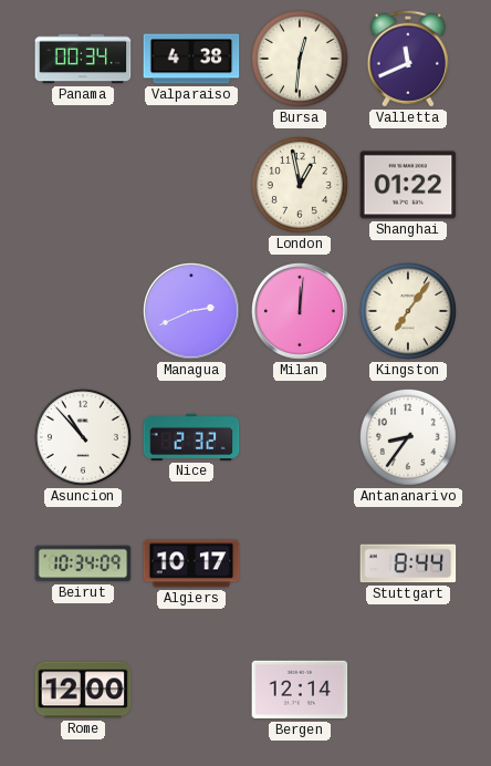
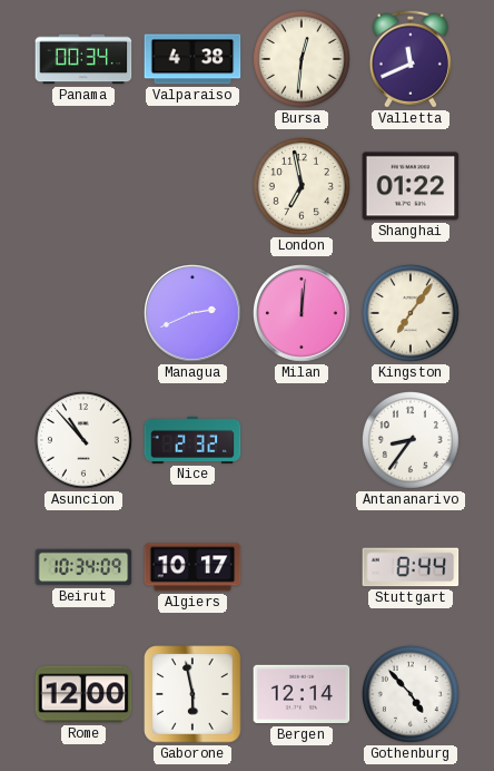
London: 12:58 -> 6:58
Gaborone: none -> 5:58
Gothenburg: none -> 4:53
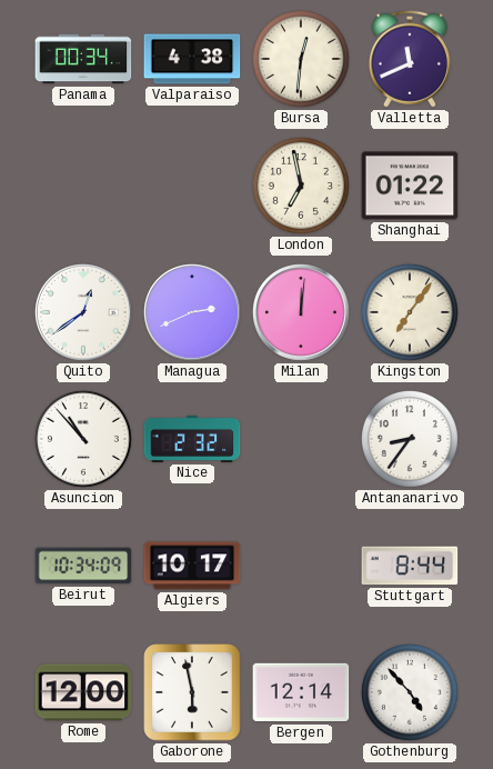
Quito: none -> 12:39
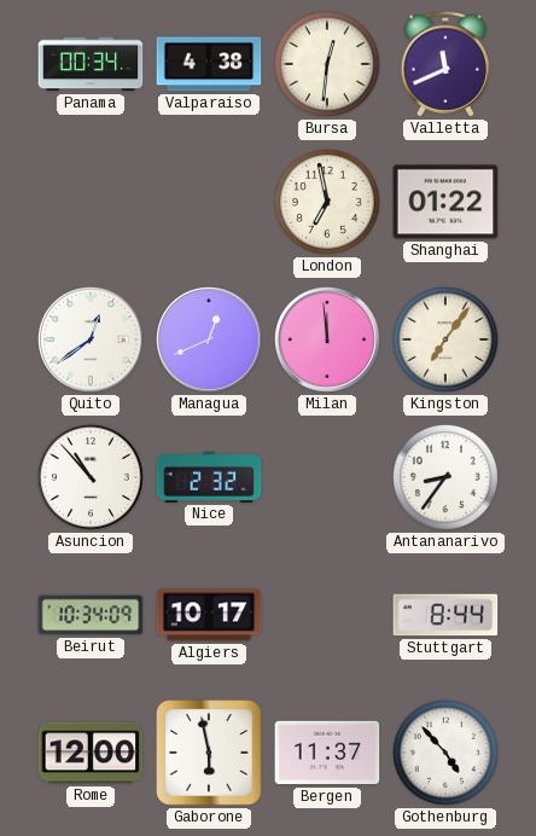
Managua: 2:41 -> 12:41
Milan: 12:01 -> 11:59
Bergen: 12:14 -> 11:37
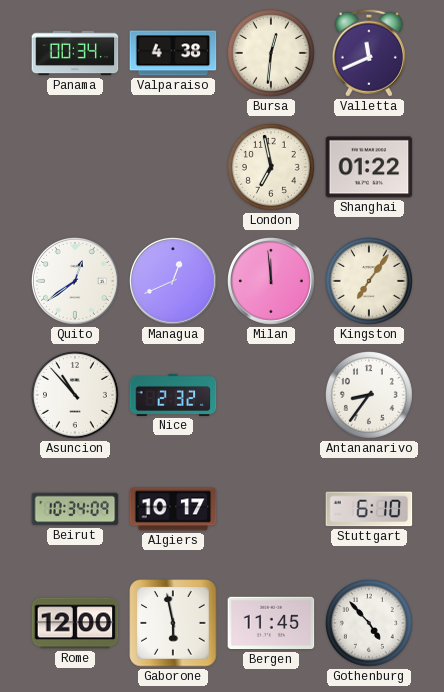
Stuttgart: 8:44 -> 6:10
Bergen: 11:37 -> 11:45
